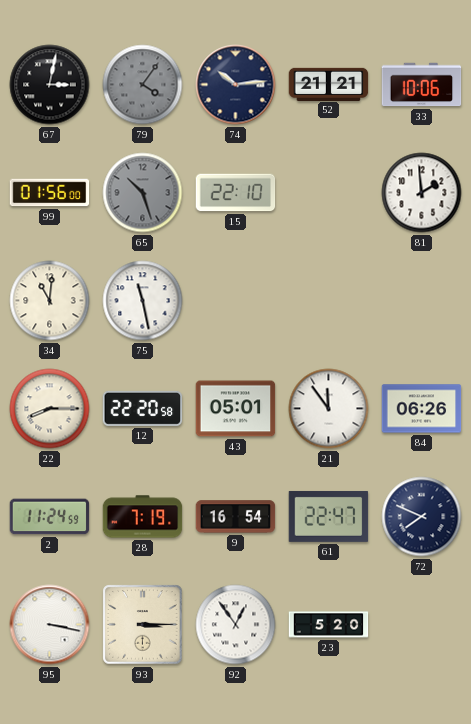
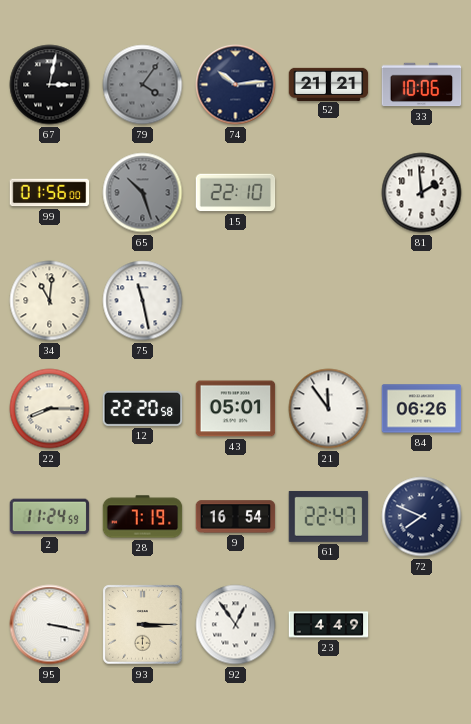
23: 5:20 -> 4:49
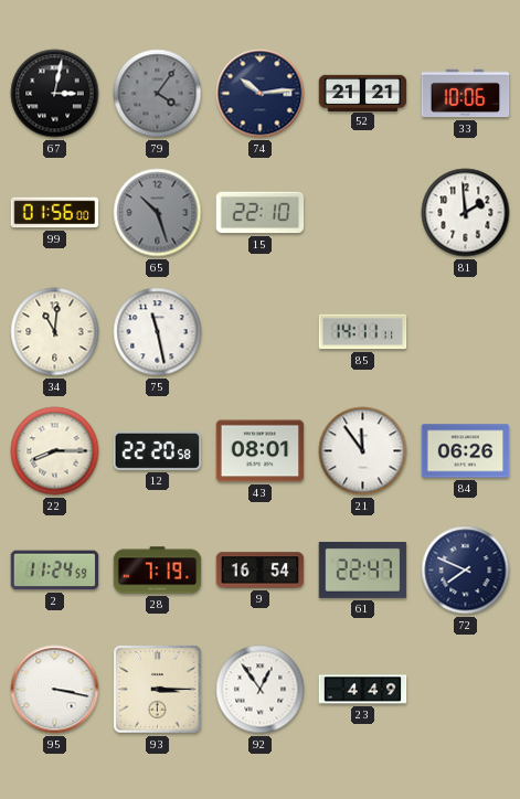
85: none -> 14:11
43: 05:01 -> 08:01
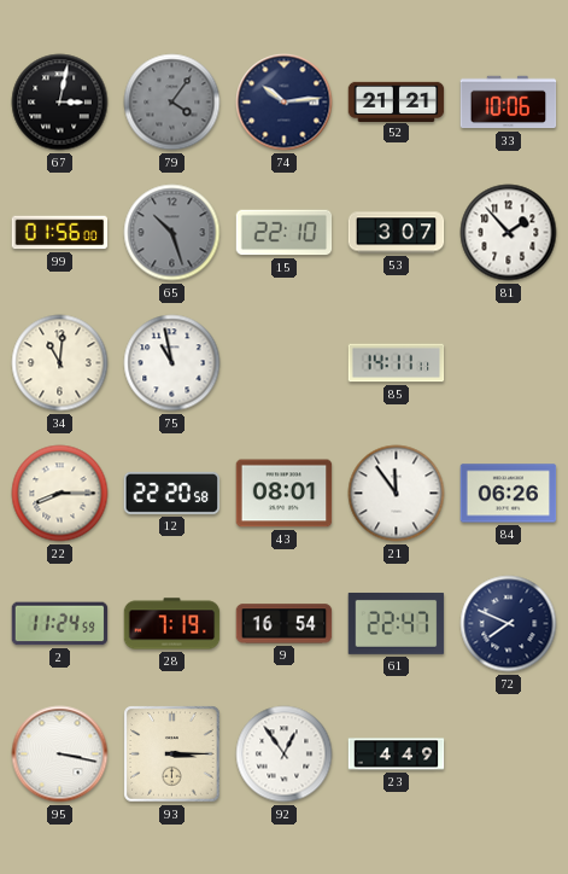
53: none -> 3:07
81: 1:59 -> 1:53
75: 11:28 -> 10:58
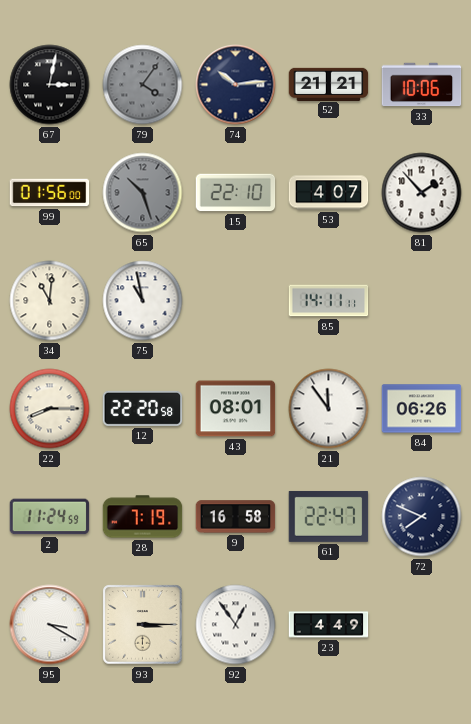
53: 3:07 -> 4:07
9: 16:54 -> 16:58
95: 3:17 -> 3:20
